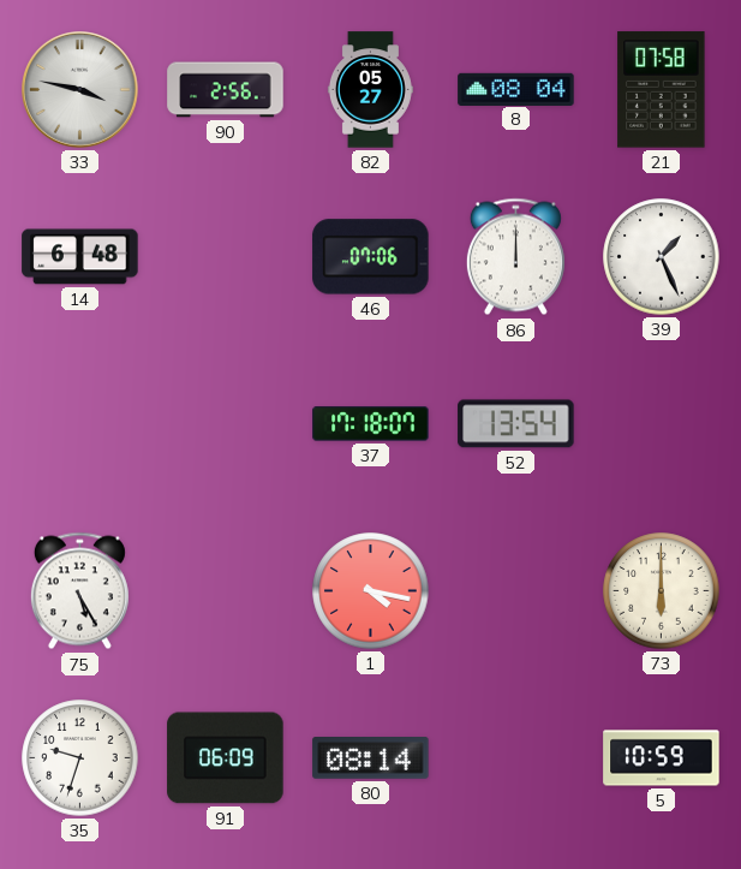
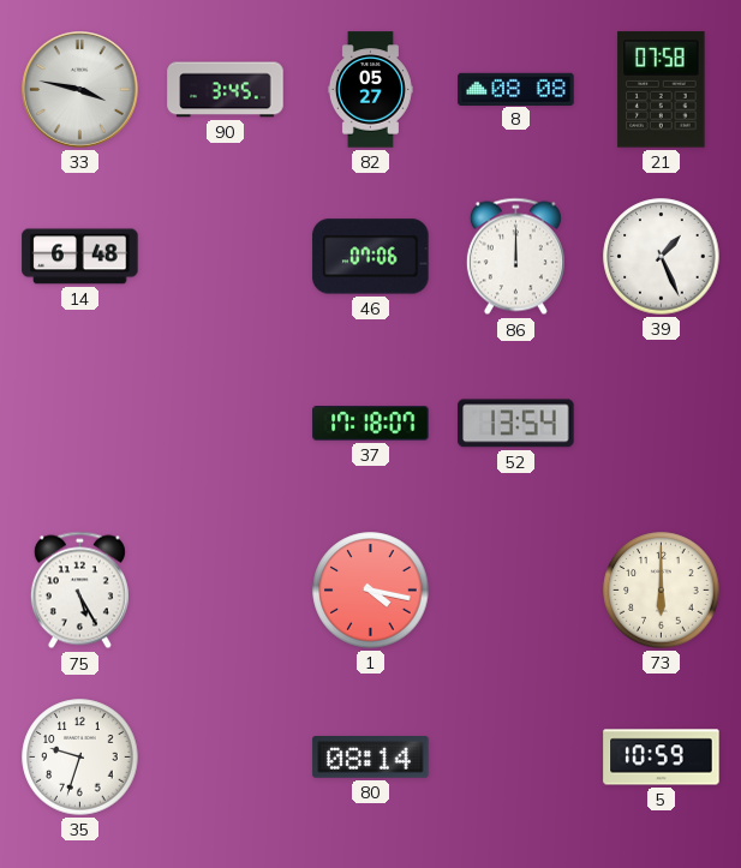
90: 2:56 -> 3:45
8: 08:04 -> 08:08
91: 06:09 -> none
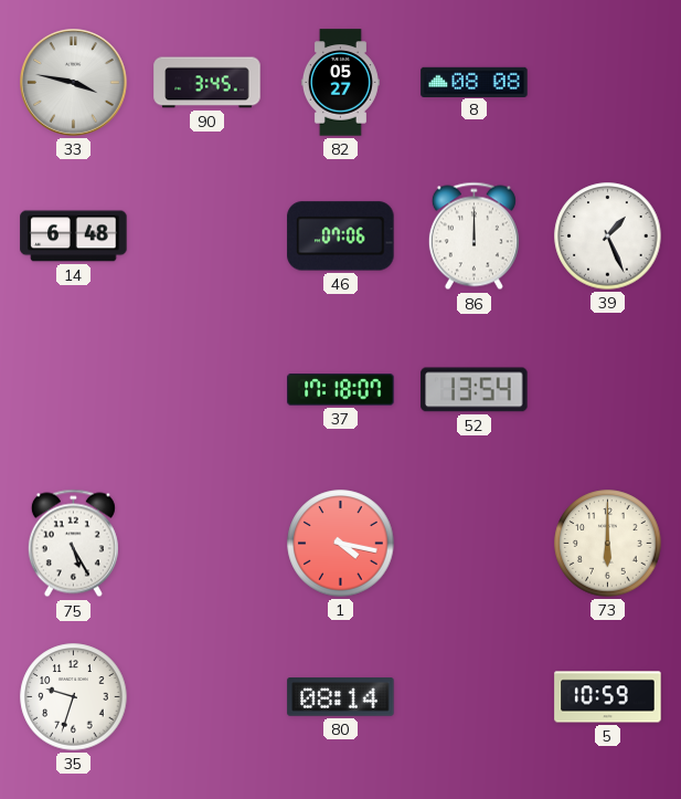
21: 07:58 -> none
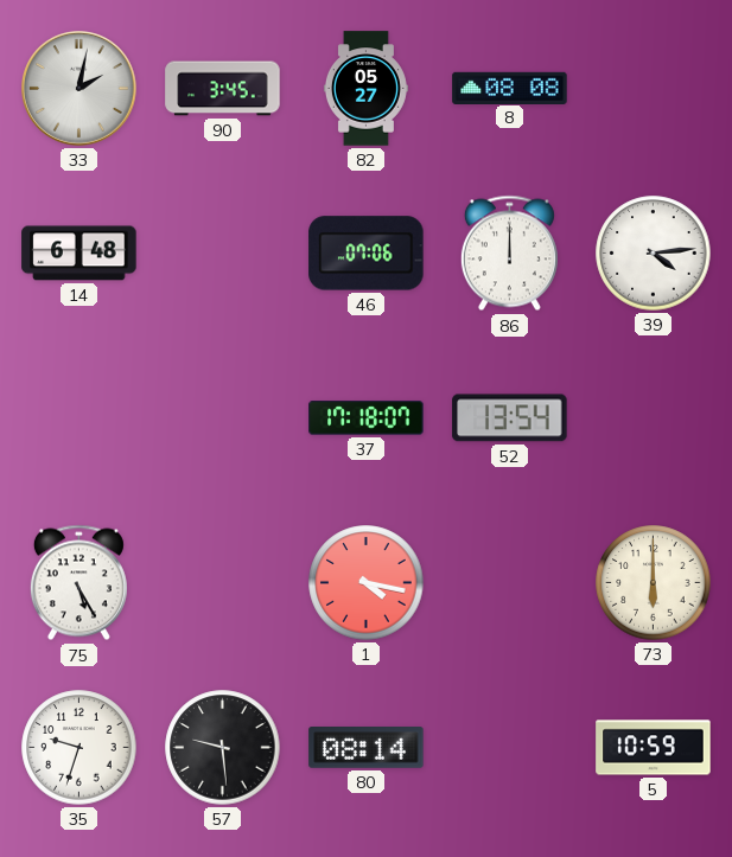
33: 3:47 -> 2:02
39: 1:26 -> 4:14
57: none -> 9:29
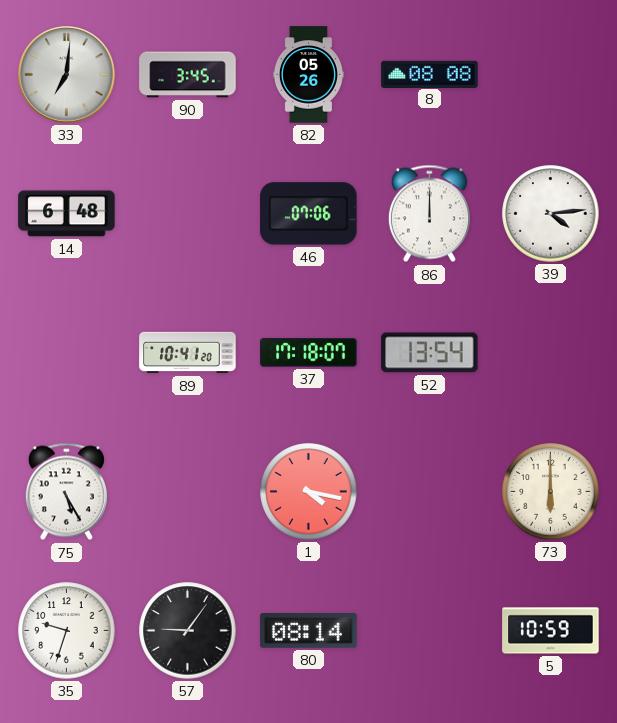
33: 2:02 -> 7:01
82: 05:27 -> 05:26
89: none -> 10:41
57: 9:29 -> 9:06
